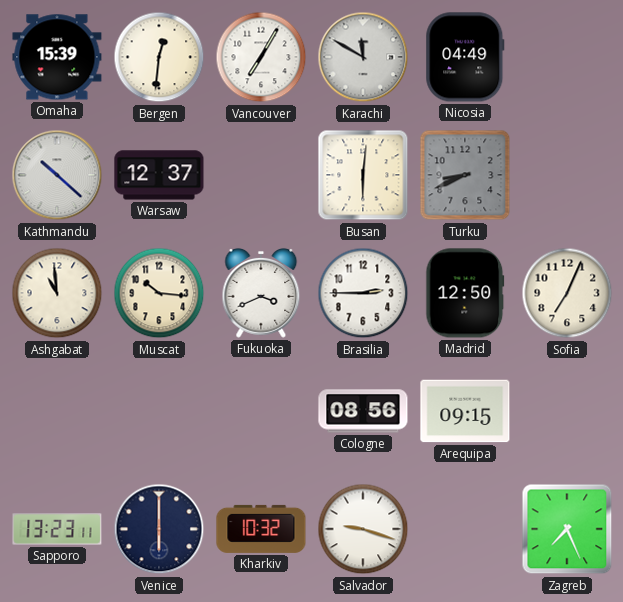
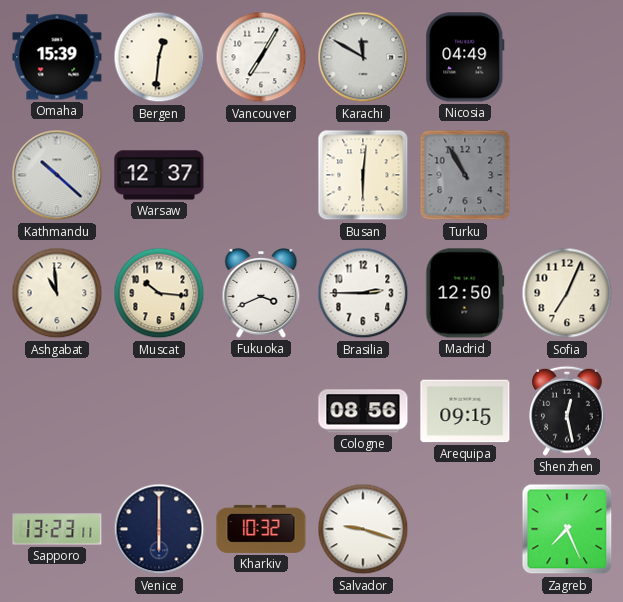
Turku: 8:41 -> 10:55
Shenzhen: none -> 12:28
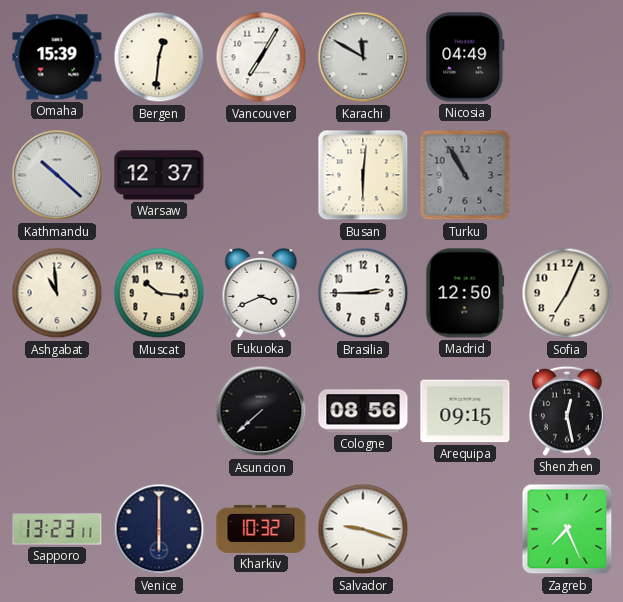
Asuncion: none -> 7:38
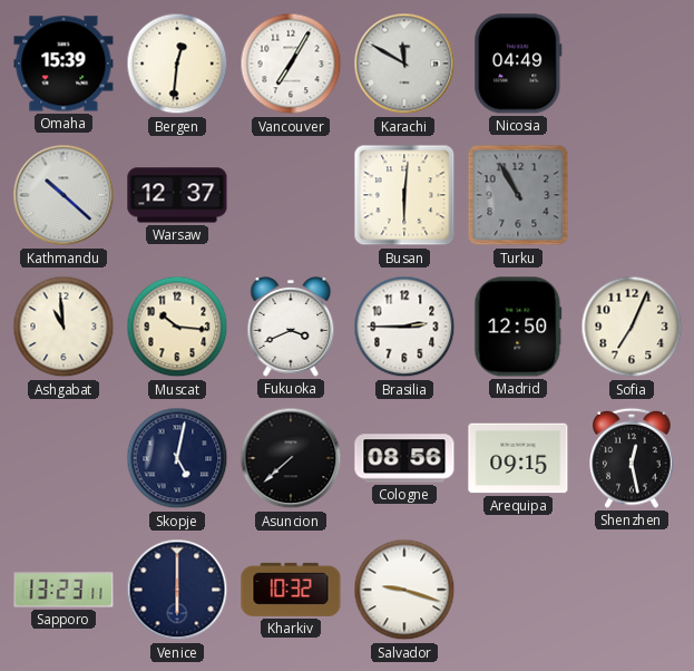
Skopje: none -> 5:02
Zagreb: 7:26 -> none
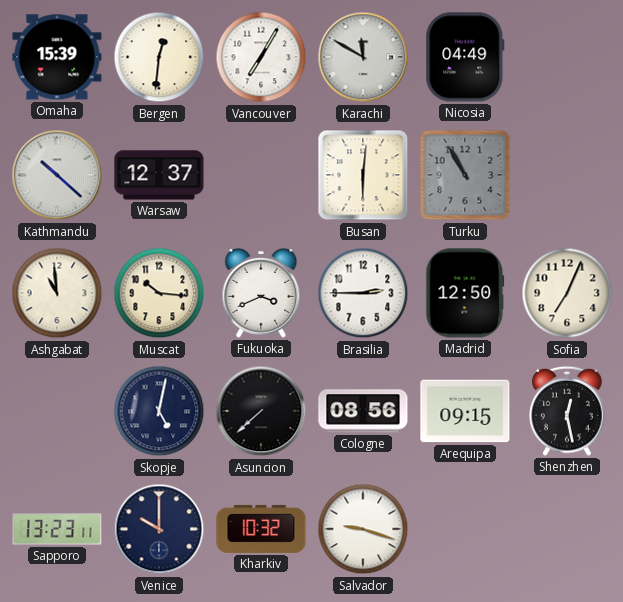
Venice: 6:00 -> 10:00
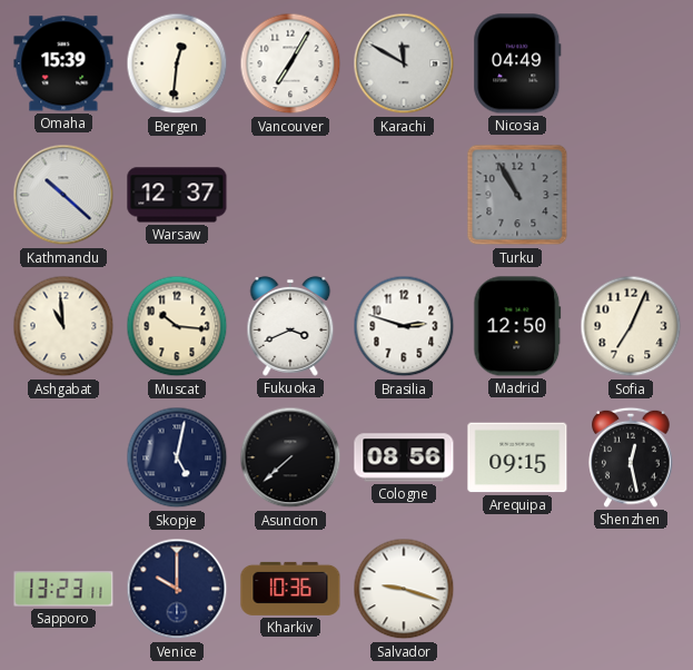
Busan: 6:01 -> none
Brasilia: 2:45 -> 2:48
Kharkiv: 10:32 -> 10:36
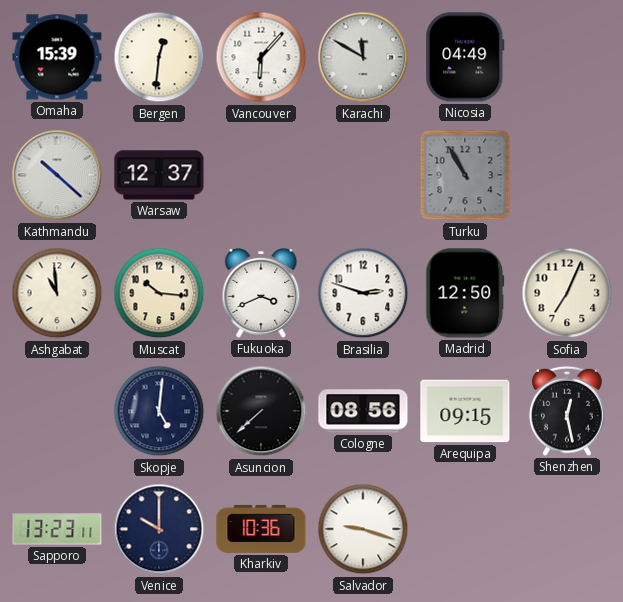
Vancouver: 7:05 -> 6:07
Skopje: 5:02 -> 5:01
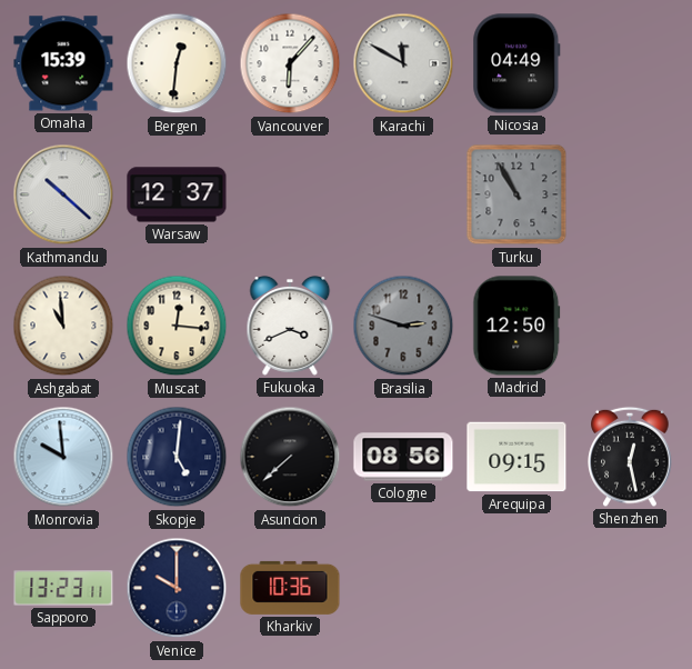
Muscat: 10:16 -> 12:16
Brasilia dial: white -> grey
Sofia: 7:04 -> none
Monrovia: none -> 9:59
Salvador: 9:18 -> none
